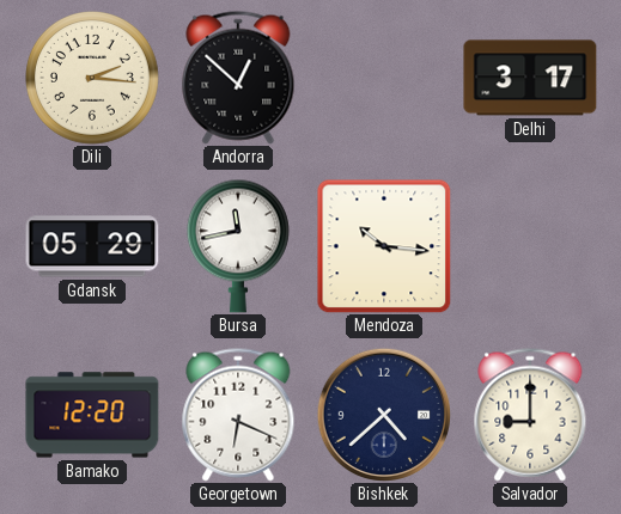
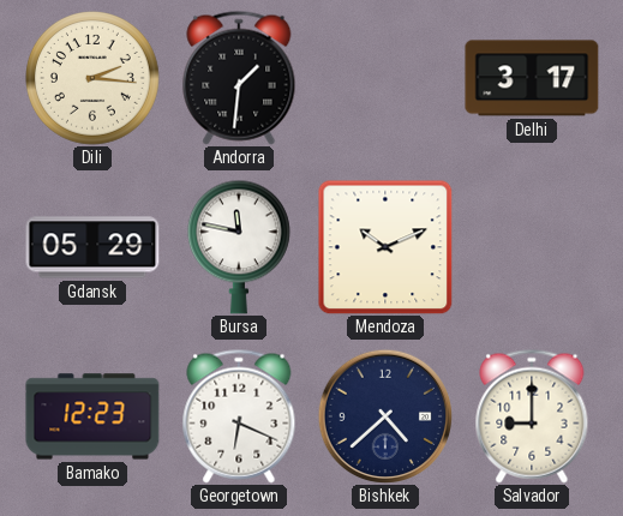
Andorra: 12:52 -> 1:31
Bursa: 11:43 -> 11:47
Mendoza: 10:16 -> 10:11
Bamako: 12:20 -> 12:23
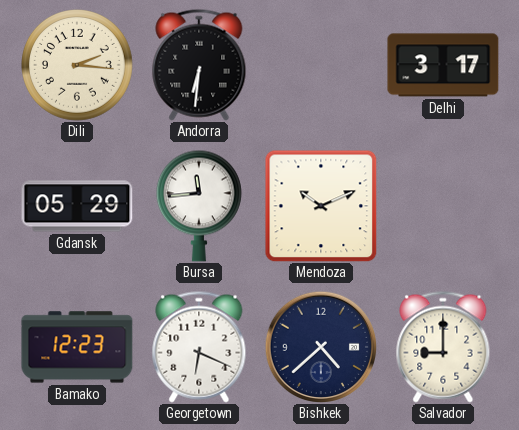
Andorra: 1:31 -> 6:31
Bursa: 11:47 -> 11:44
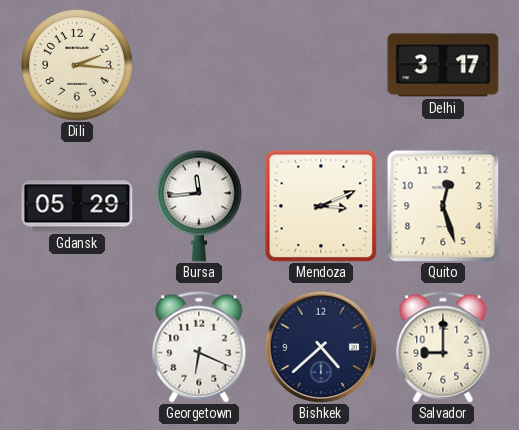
Andorra: 6:31 -> none
Mendoza: 10:11 -> 3:11
Quito: none -> 12:27
Bamako: 12:23 -> none
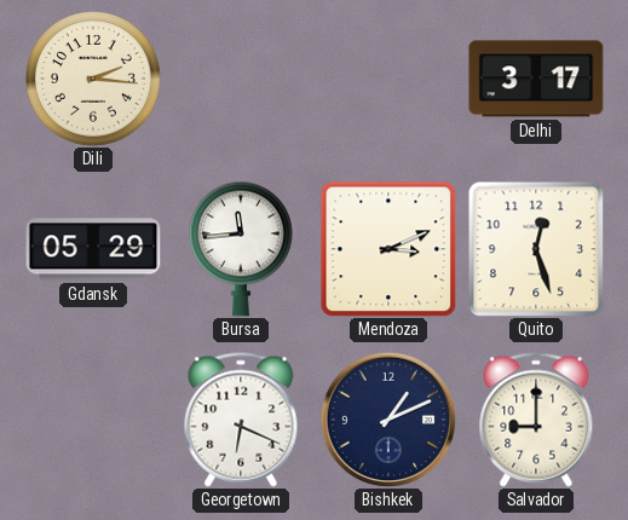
Bishkek: 4:38 -> 1:11
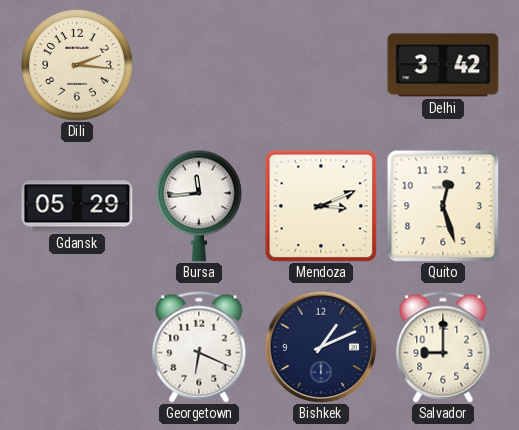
Delhi: 3:17 -> 3:42
